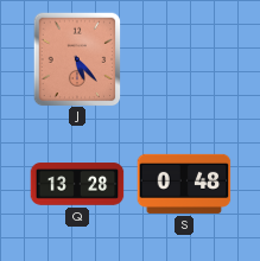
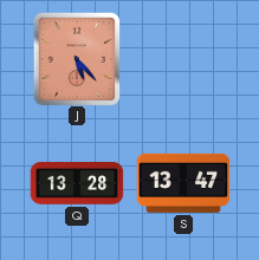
S: 0:48 -> 13:47
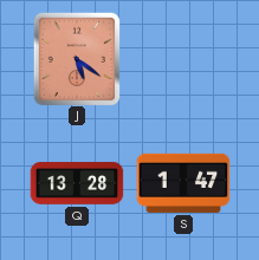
J: 5:23 -> 5:21
S: 13:47 -> 1:47
